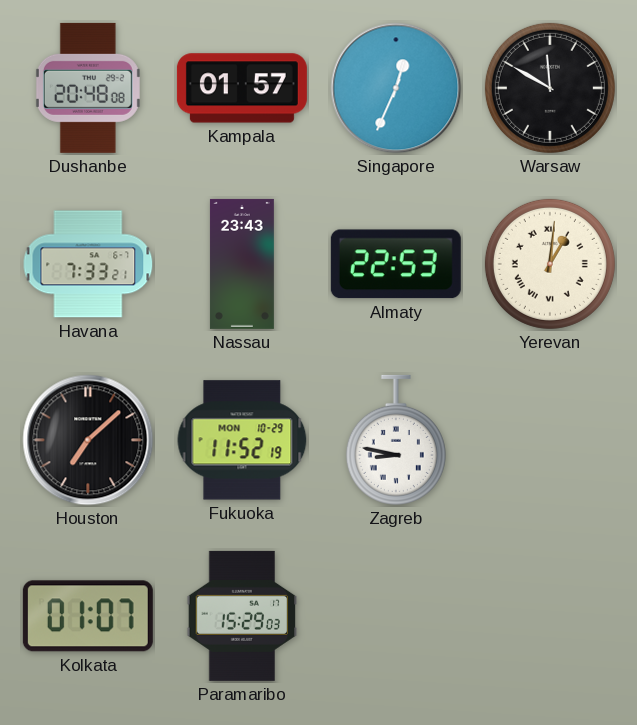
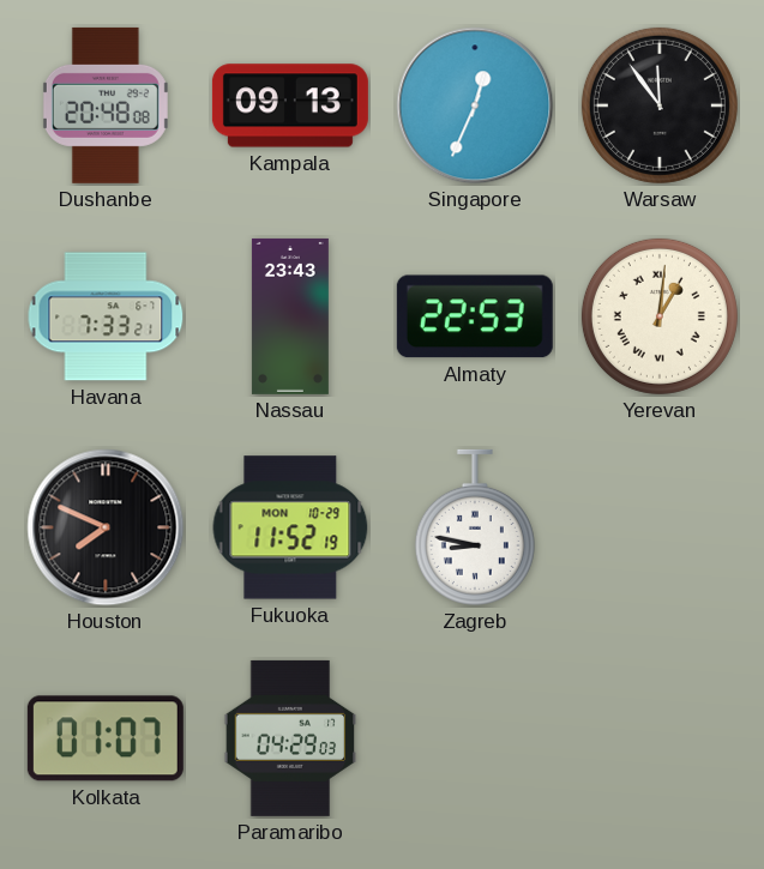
Kampala: 01:57 -> 09:13
Warsaw: 11:50 -> 11:54
Houston: 7:08 -> 7:49
Paramaribo: 15:29 -> 04:29
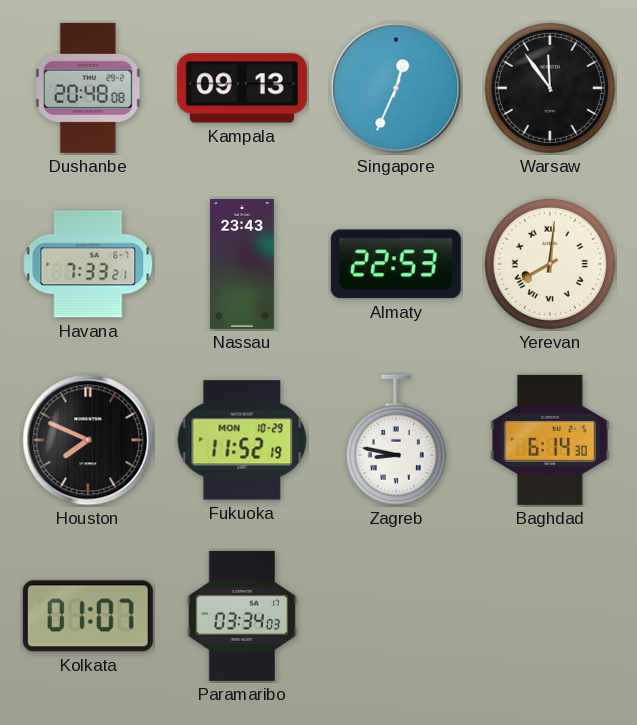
Yerevan: 1:01 -> 8:01
Baghdad: none -> 6:14
Paramaribo: 04:29 -> 03:34
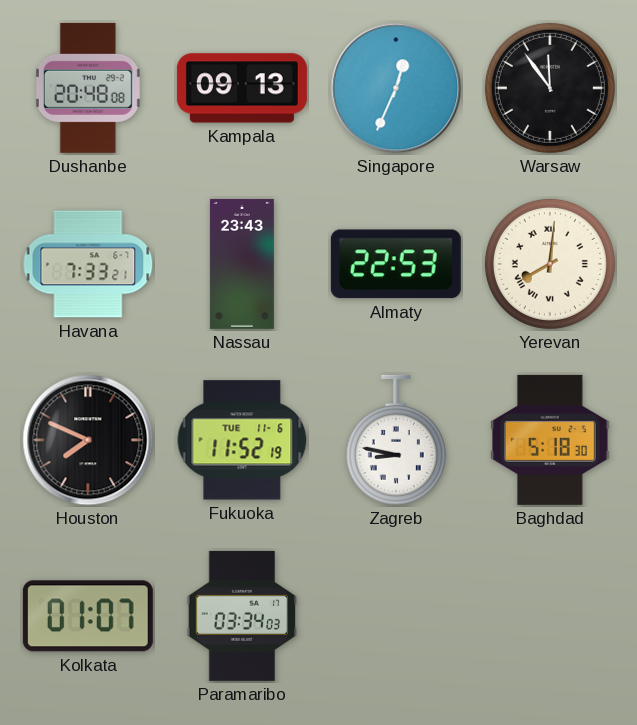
Fukuoka date: MON 10-29 -> TUE 11-6
Baghdad: 6:14 -> 5:18
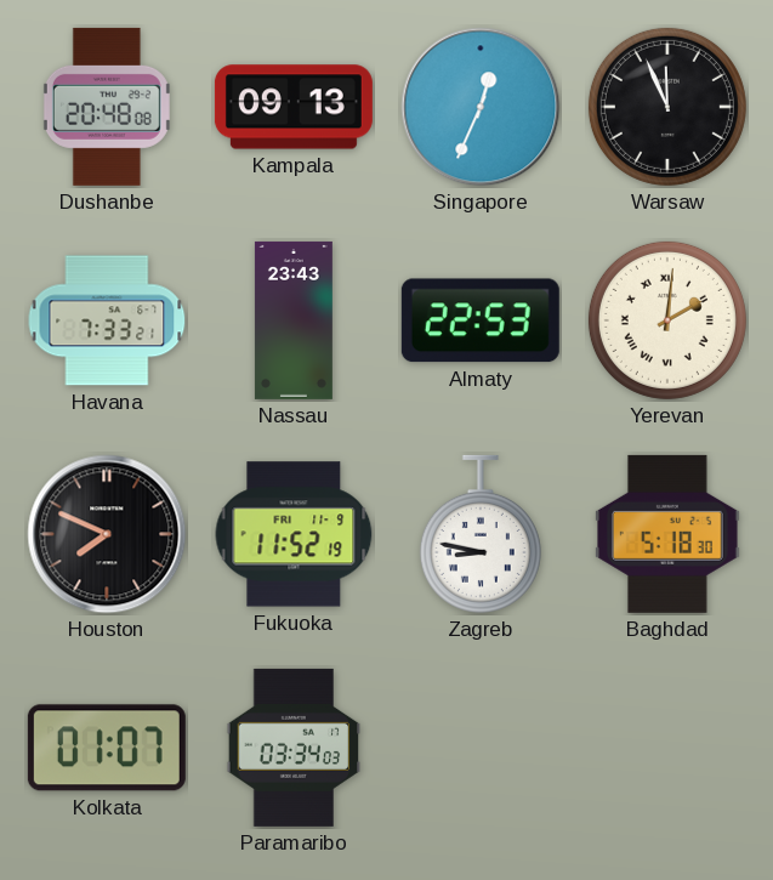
Warsaw: 11:54 -> 11:56
Yerevan: 8:01 -> 2:01
Fukuoka date: TUE 11-6 -> FRI 11-9
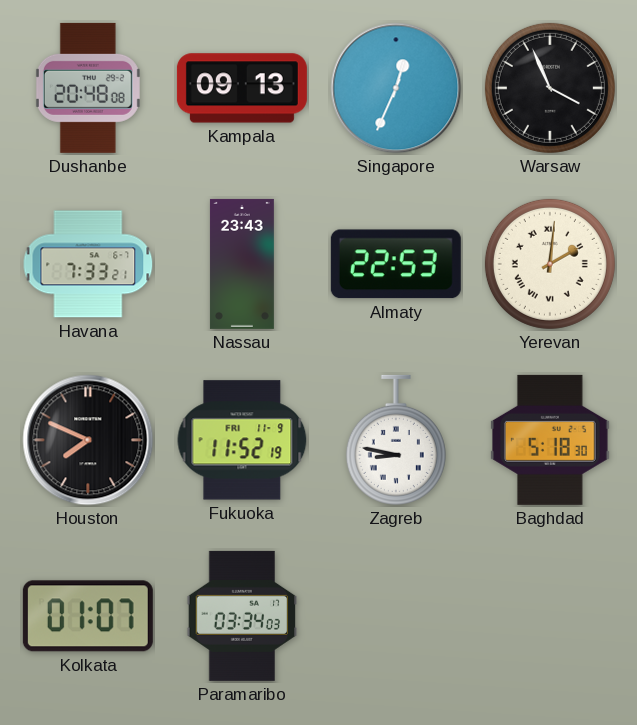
Warsaw: 11:56 -> 3:56
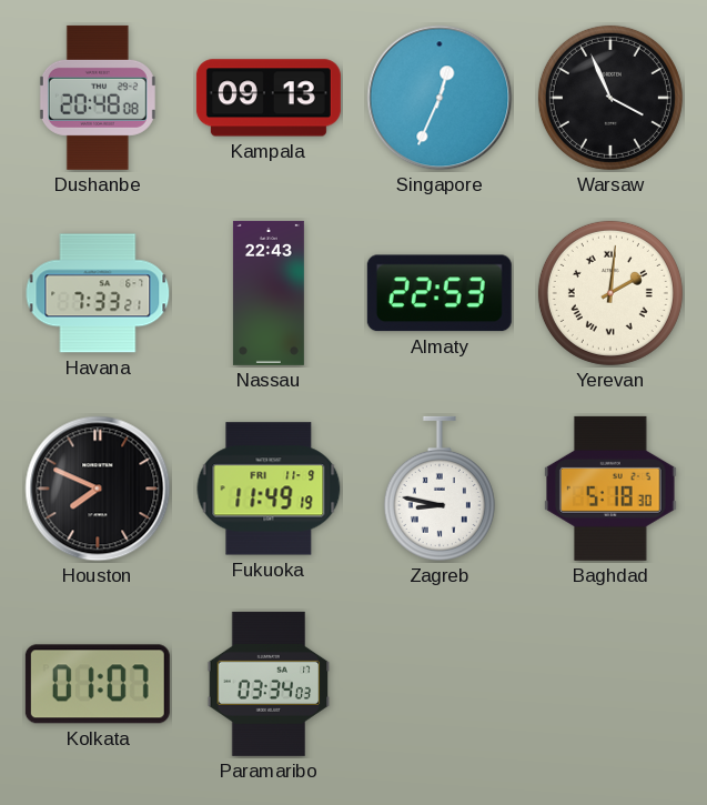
Nassau: 23:43 -> 22:43
Fukuoka: 11:52 -> 11:49
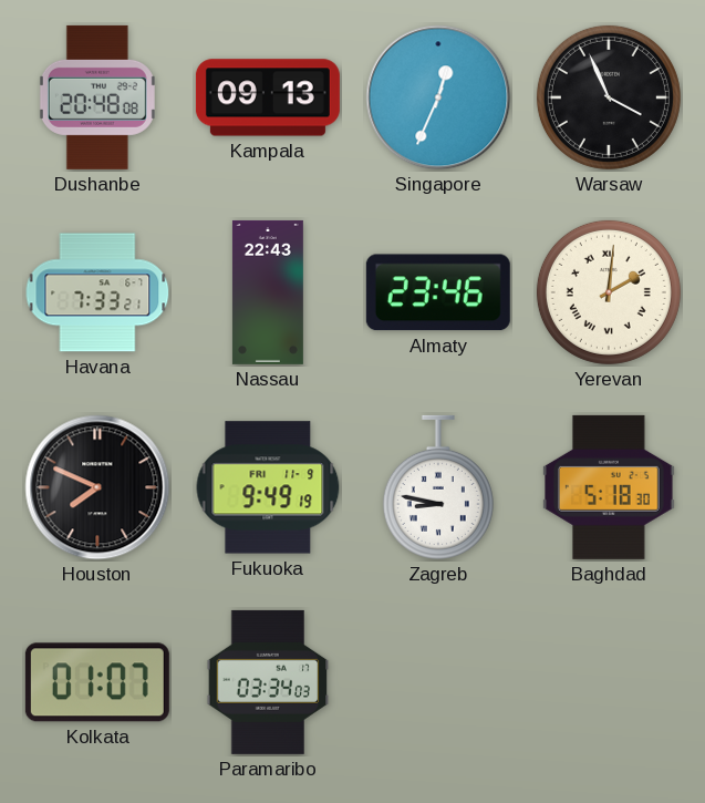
Almaty: 22:53 -> 23:46
Fukuoka: 11:49 -> 9:49
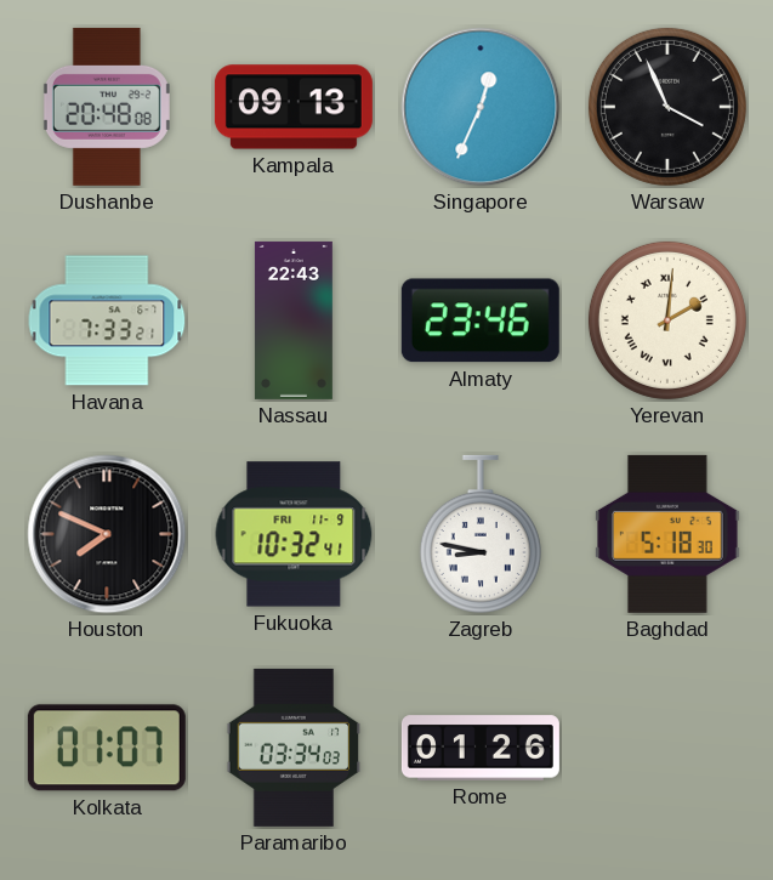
Fukuoka: 9:49 -> 10:32
Rome: none -> 01:26
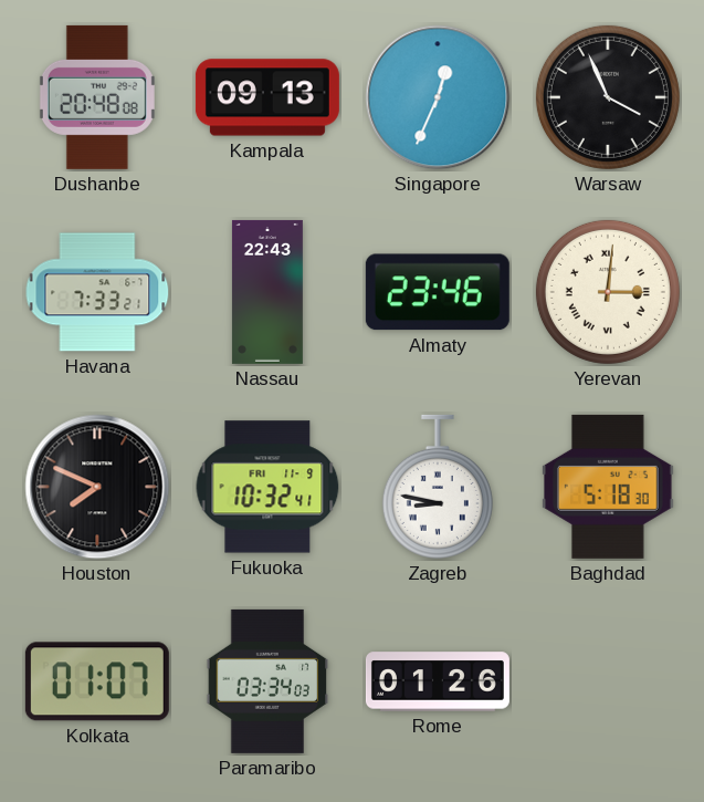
Yerevan: 2:01 -> 3:01
